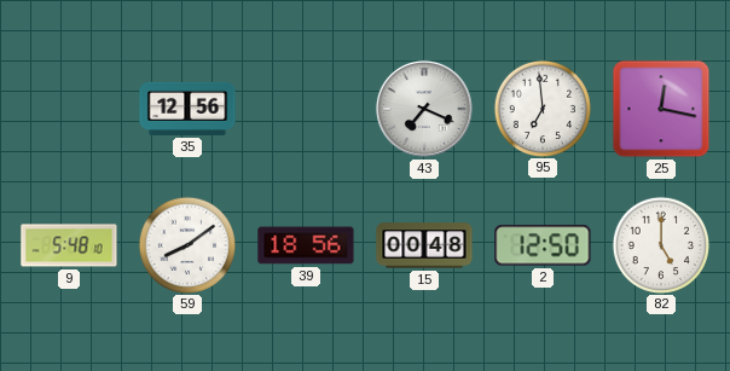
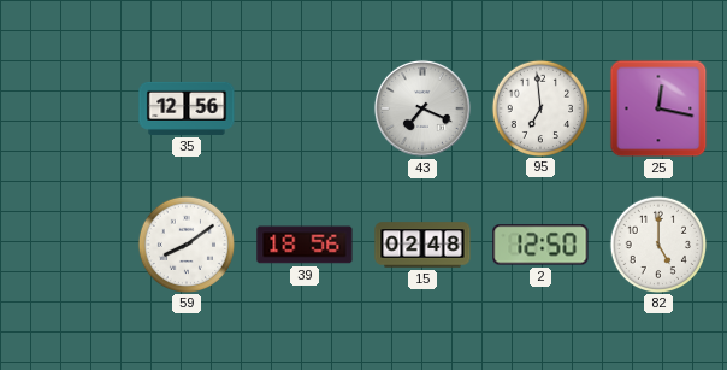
9: 5:48 -> none
15: 00:48 -> 02:48
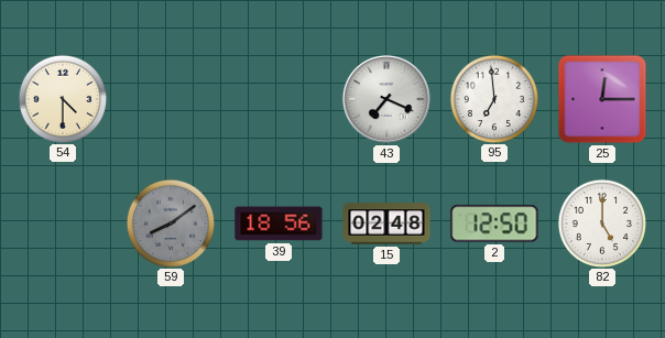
54: none -> 4:30
35: 12:56 -> none
25: 12:17 -> 12:15
59 dial: white -> grey
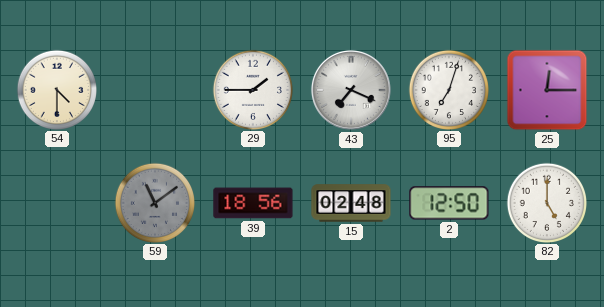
29: none -> 1:45
95: 6:59 -> 7:03
59: 8:09 -> 11:09
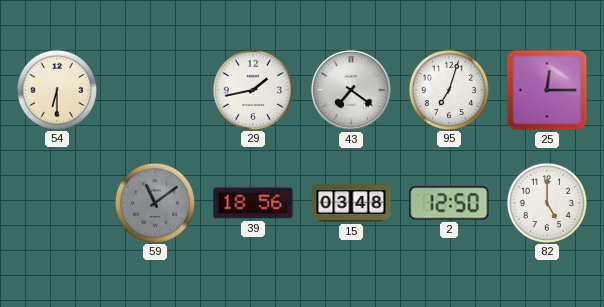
54: 4:30 -> 6:30
29: 1:45 -> 1:43
43: 7:19 -> 7:21
15: 02:48 -> 03:48
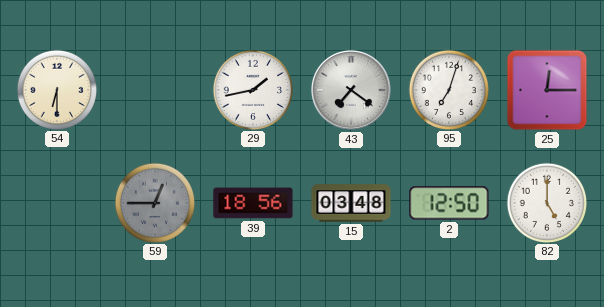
59: 11:09 -> 12:45
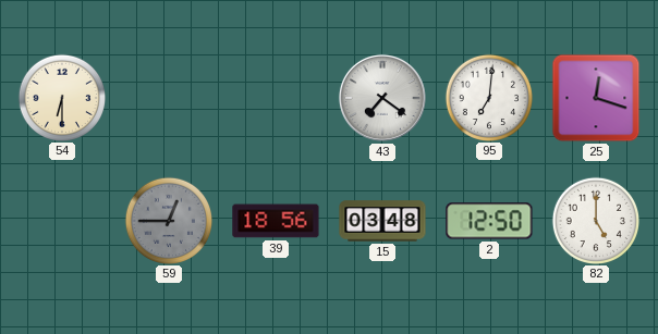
29: 1:43 -> none
95: 7:03 -> 7:01
25: 12:15 -> 12:18
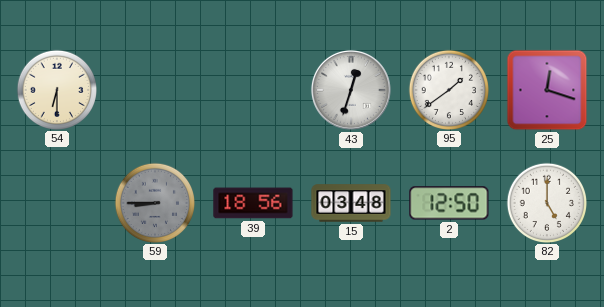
43: 7:21 -> 12:33
95: 7:01 -> 1:39
59: 12:45 -> 8:45
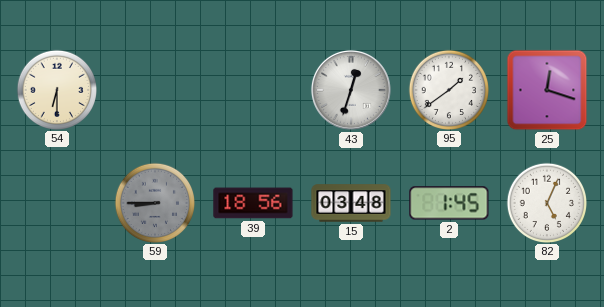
2: 12:50 -> 1:45
82: 5:00 -> 5:04
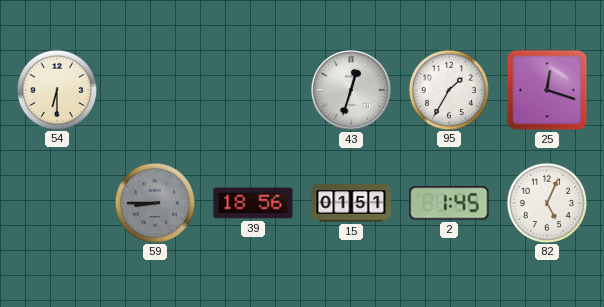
95: 1:39 -> 1:35
15: 03:48 -> 01:51
